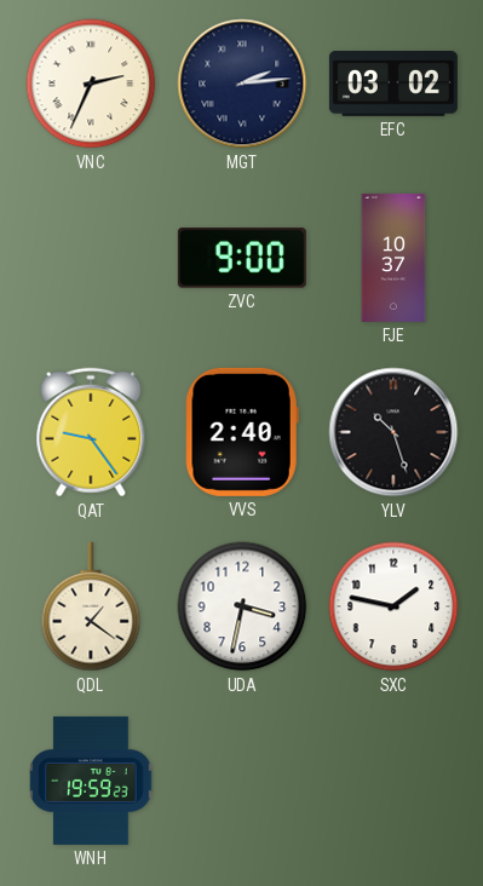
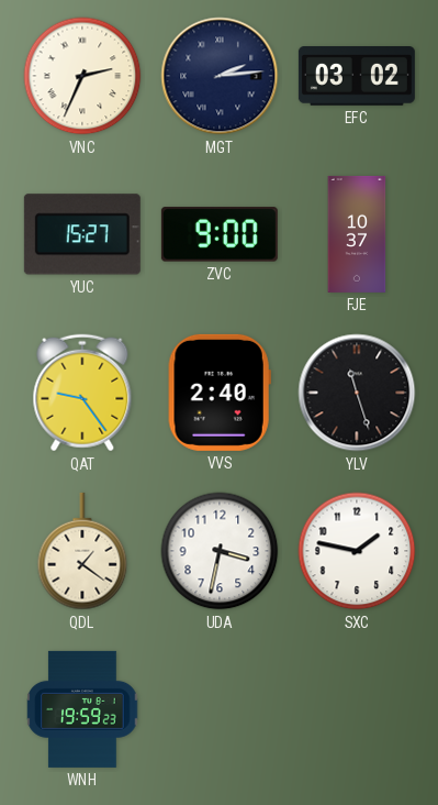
YUC: none -> 15:27
YLV: 10:27 -> 11:27
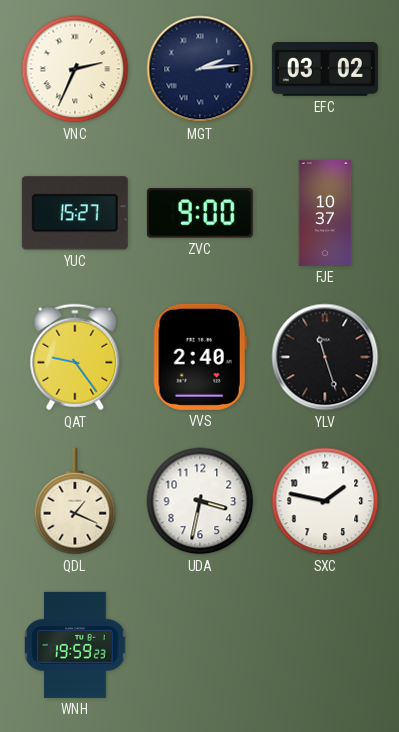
QDL: 1:21 -> 1:19
